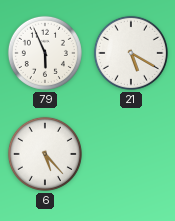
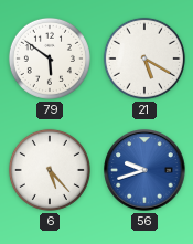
79: 5:56 -> 5:51
56: none -> 9:42
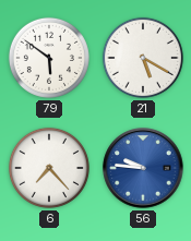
6: 5:23 -> 7:23
56: 9:42 -> 9:46
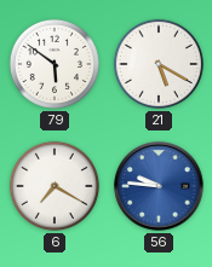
6: 7:23 -> 7:20
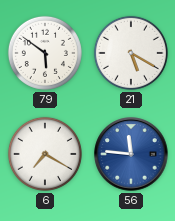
56: 9:46 -> 11:46
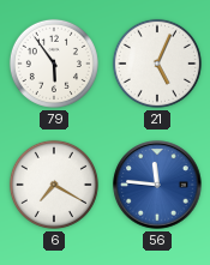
79: 5:51 -> 5:54
21: 5:20 -> 5:04
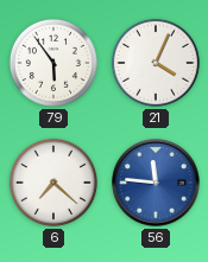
21: 5:04 -> 4:04
6: 7:20 -> 7:22
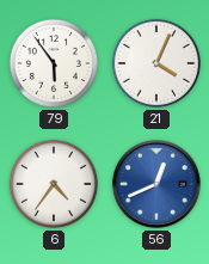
6: 7:22 -> 4:36
56: 11:46 -> 12:41
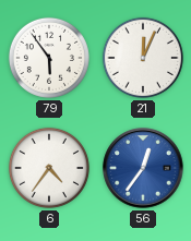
21: 4:04 -> 12:04
56: 12:41 -> 12:36
